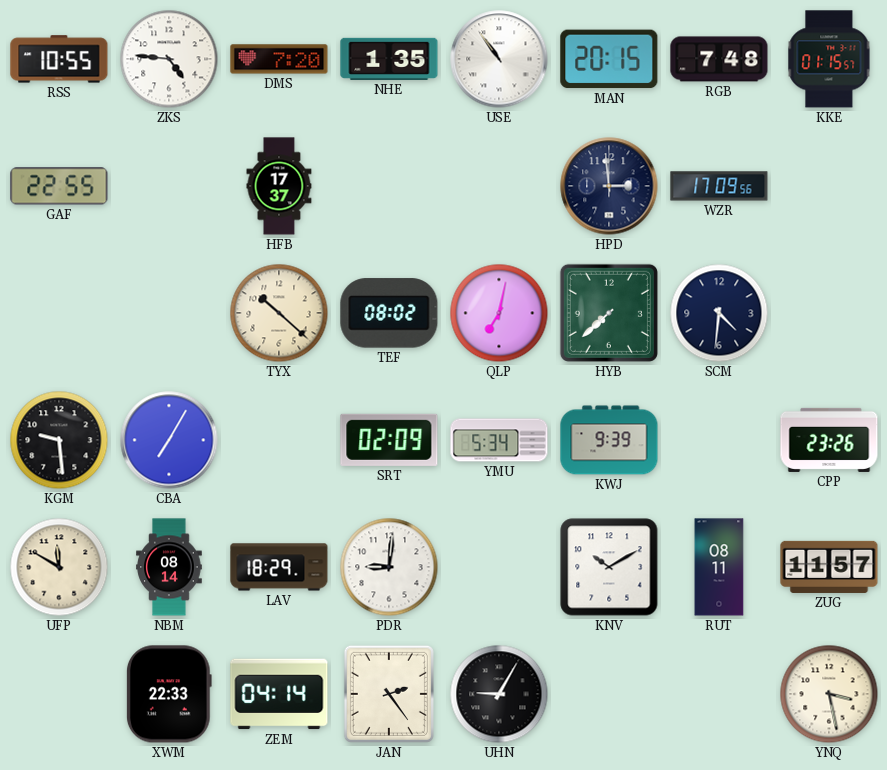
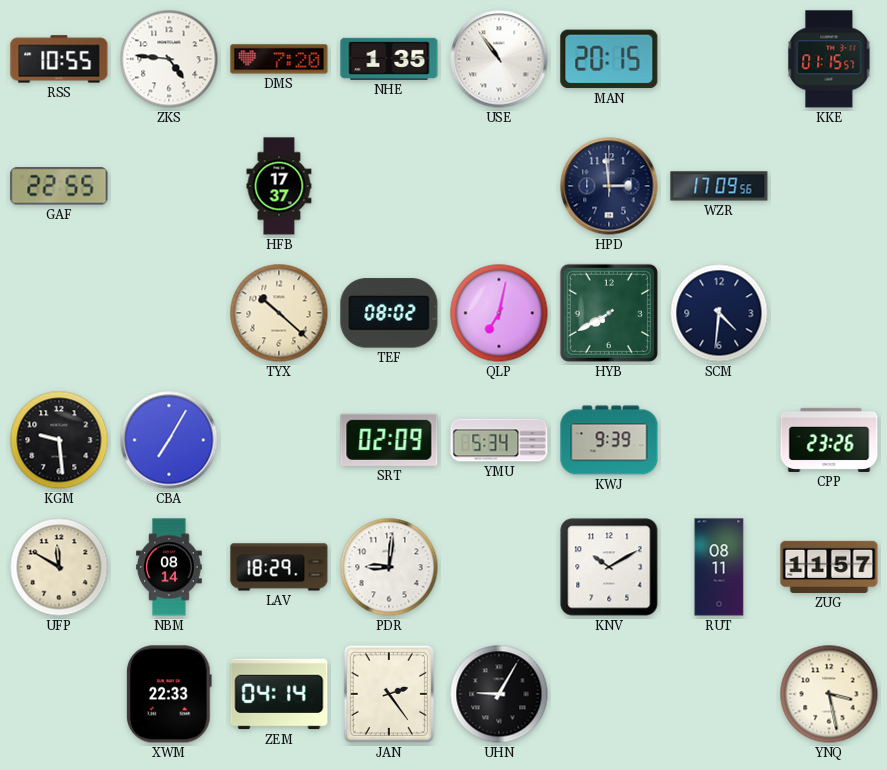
RGB: 7:48 -> none
HYB: 7:38 -> 7:40
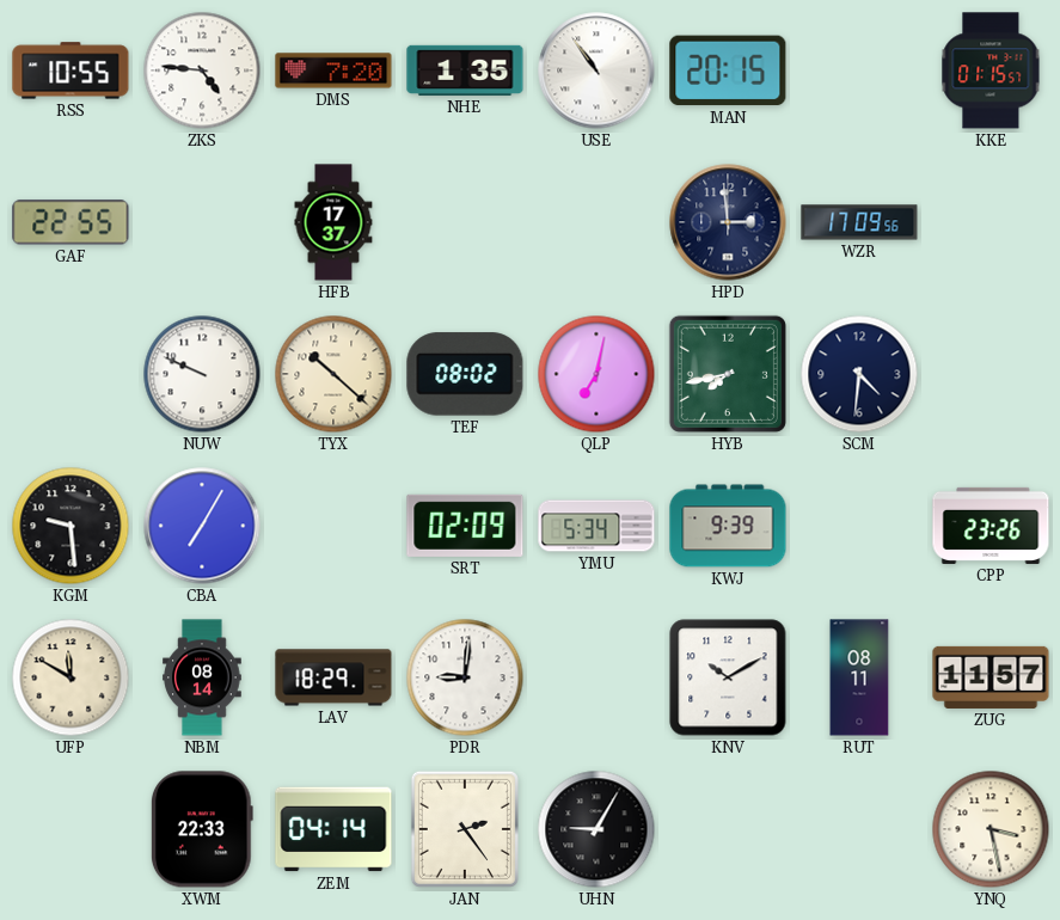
NUW: none -> 9:49
HYB: 7:40 -> 7:43
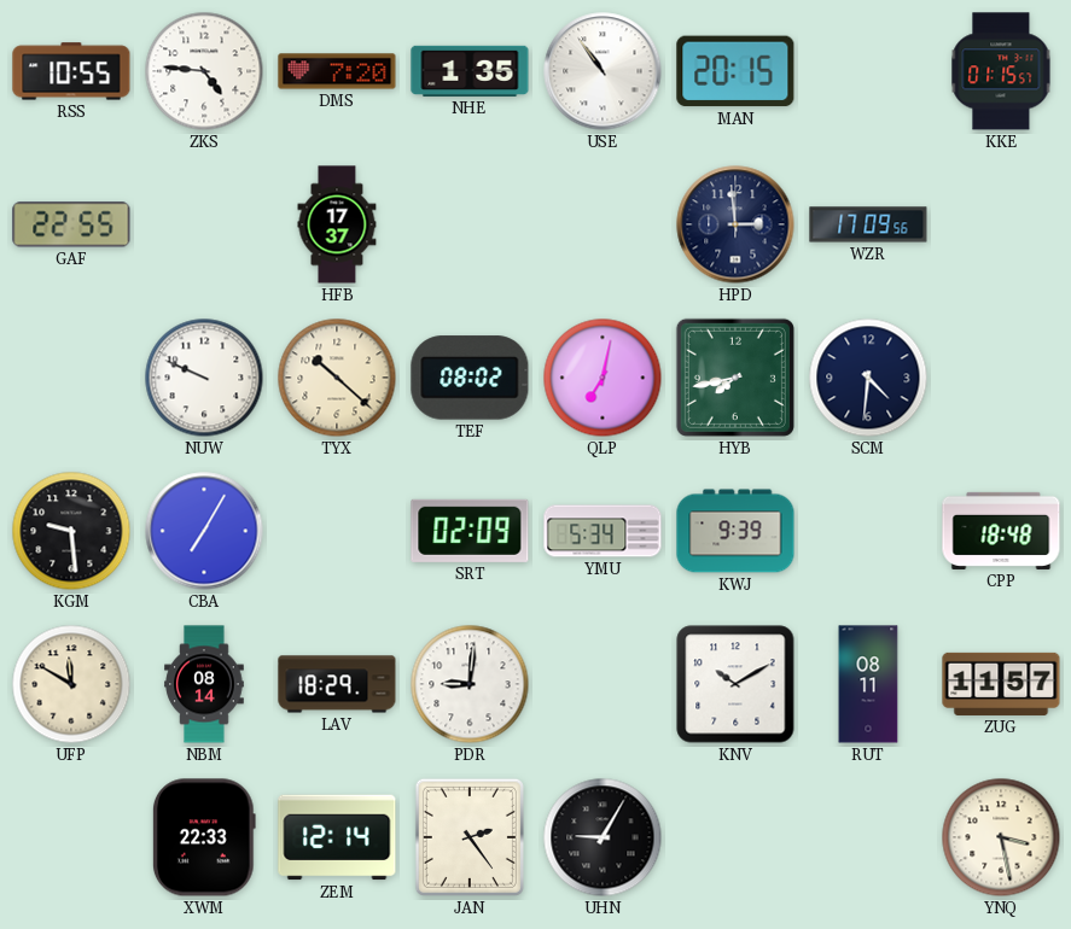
CPP: 23:26 -> 18:48
ZEM: 04:14 -> 12:14
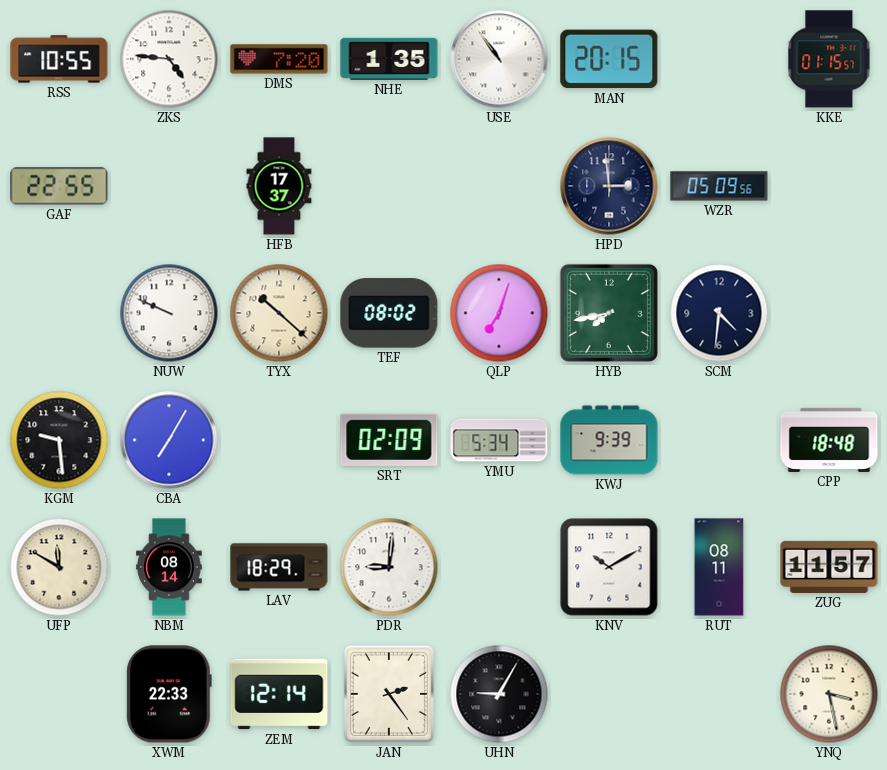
WZR: 17:09 -> 05:09
QLP: 7:02 -> 7:03
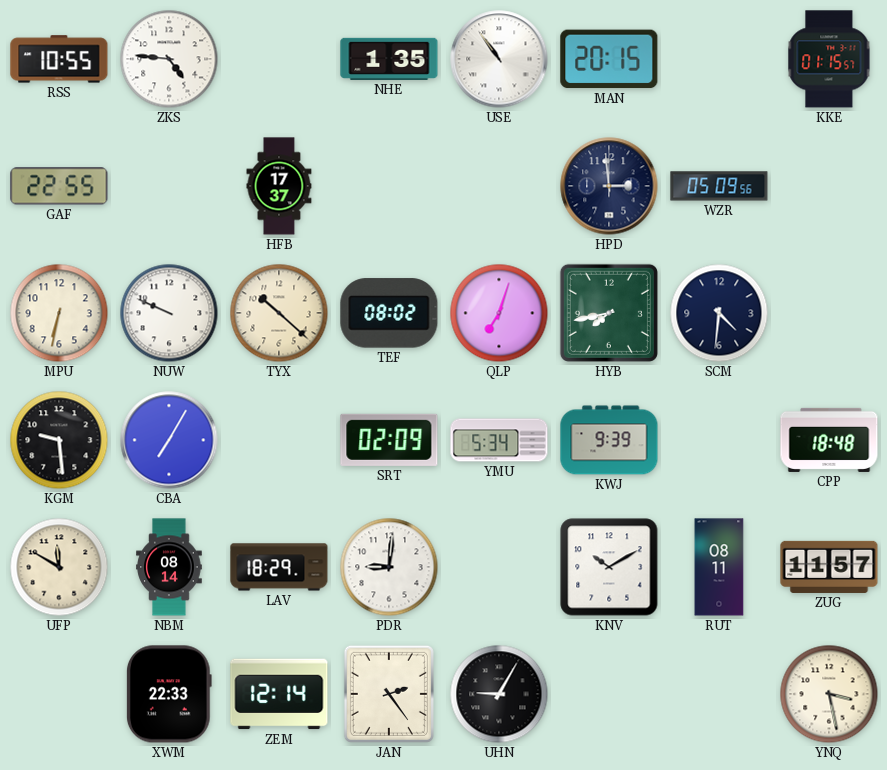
DMS: 7:20 -> none
MPU: none -> 6:32
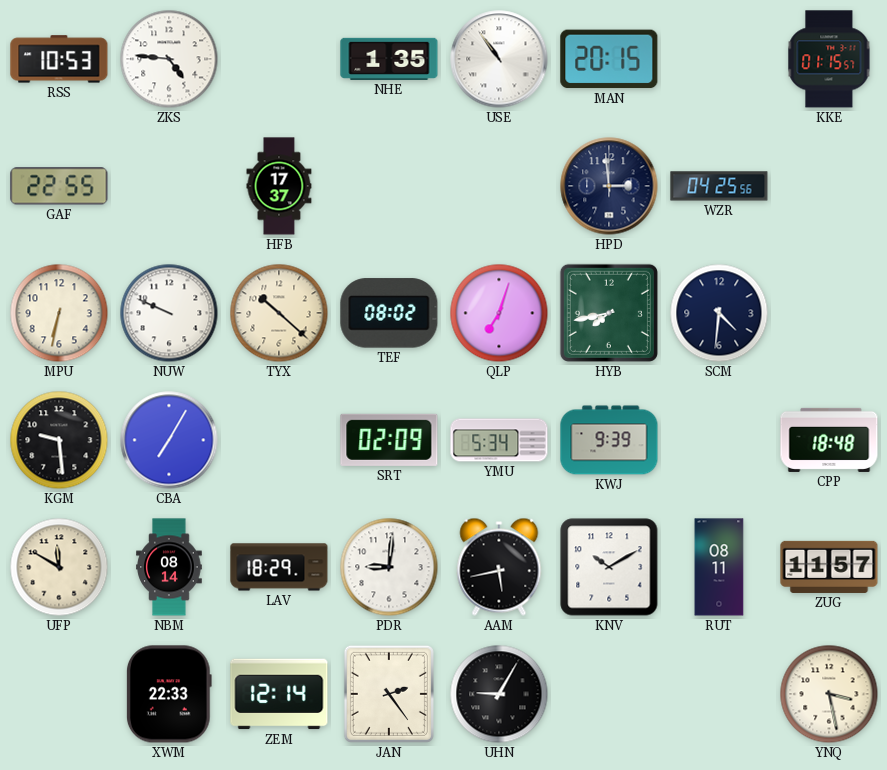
RSS: 10:55 -> 10:53
WZR: 05:09 -> 04:25
AAM: none -> 5:43
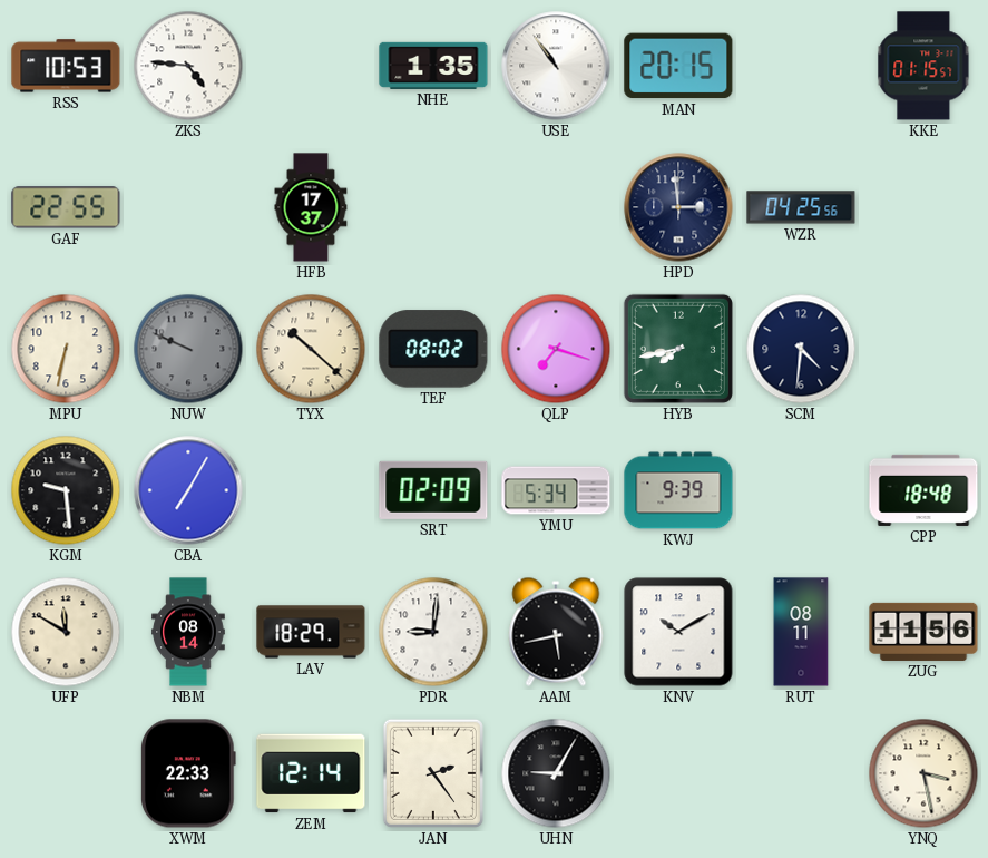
NUW dial: white -> grey
QLP: 7:03 -> 7:18
ZUG: 11:57 -> 11:56
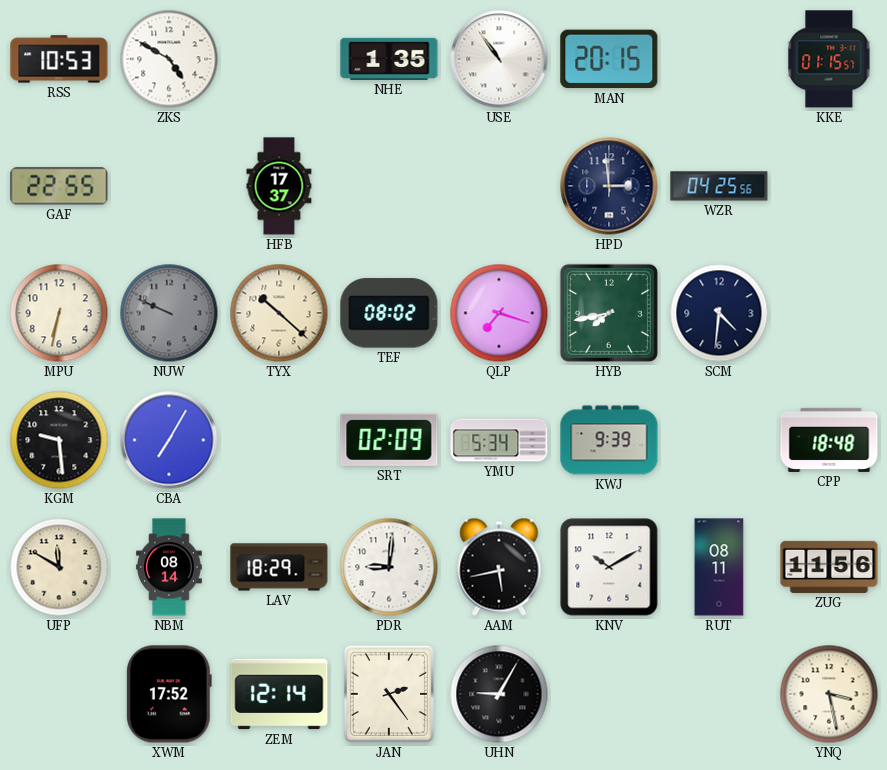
ZKS: 4:46 -> 4:50
XWM: 22:33 -> 17:52
